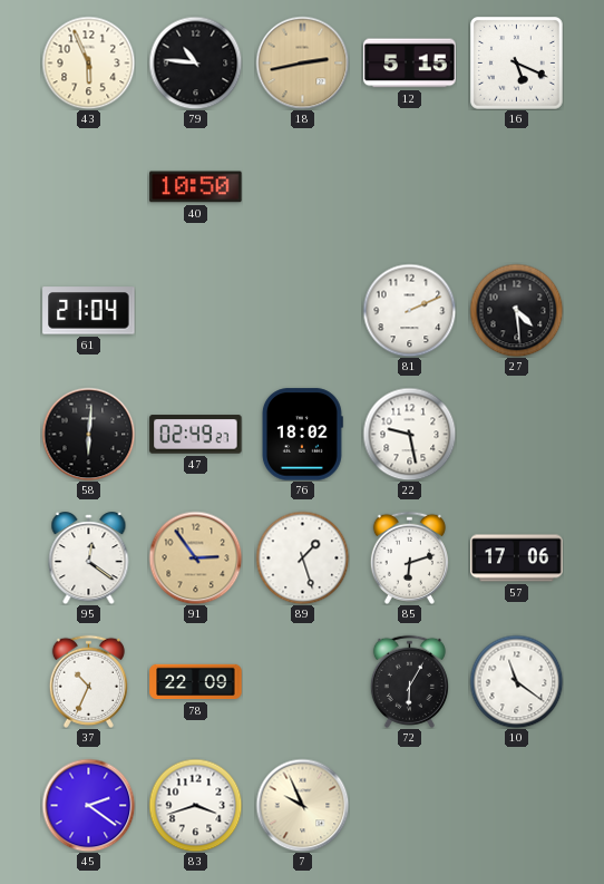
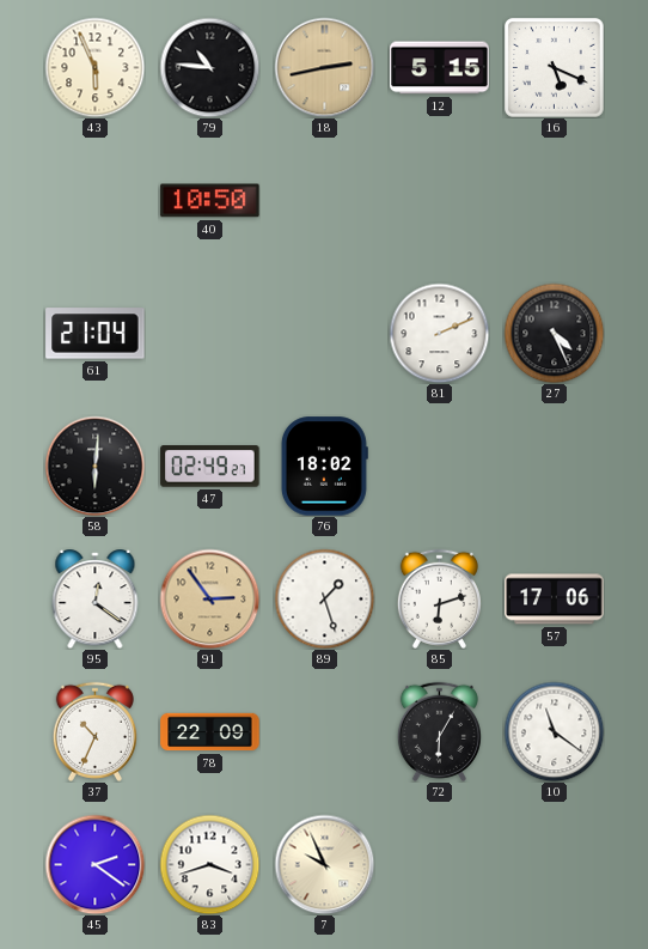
27: 4:29 -> 4:26
22: 9:28 -> none
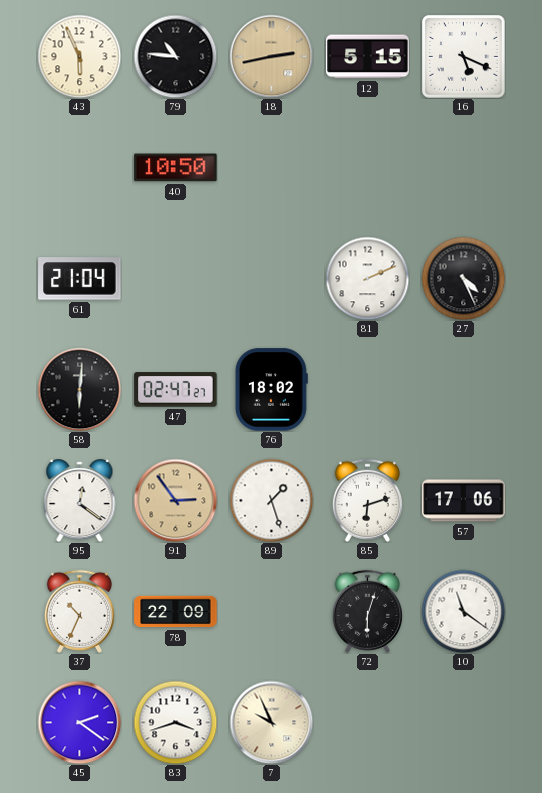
47: 02:49 -> 02:47
72: 6:05 -> 6:03
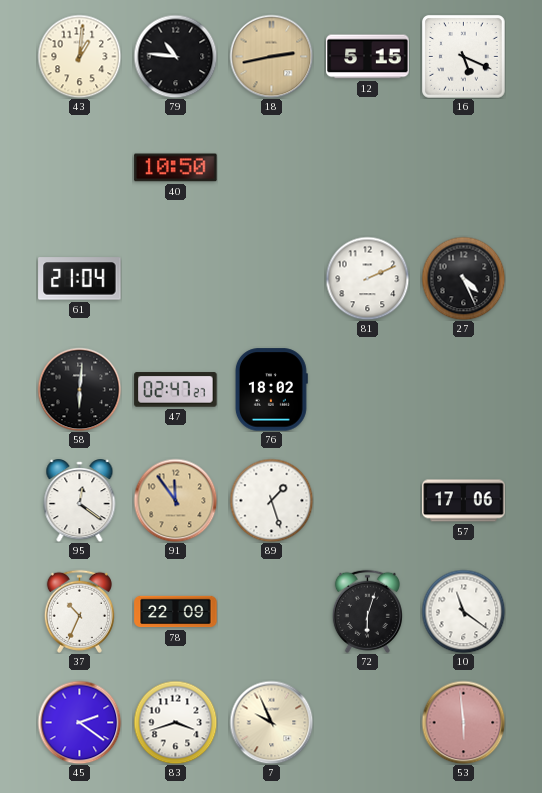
43: 5:56 -> 1:01
91: 2:54 -> 11:54
85: 6:12 -> none
53: none -> 5:59
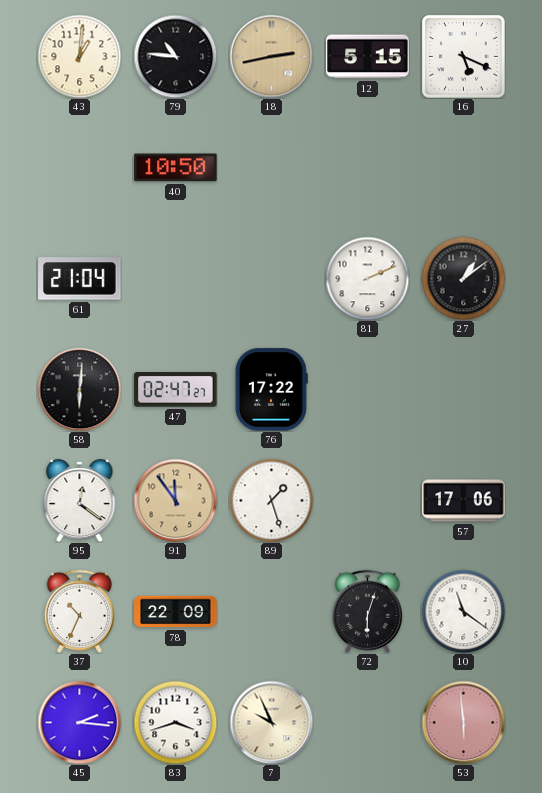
27: 4:26 -> 1:09
76: 18:02 -> 17:22
45: 2:21 -> 2:16
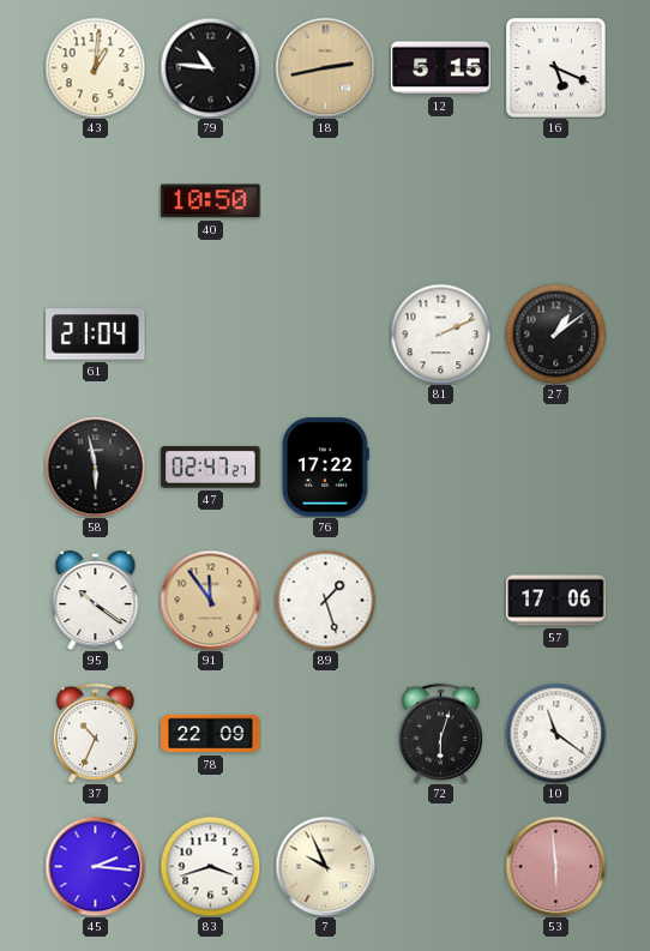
58: 6:01 -> 5:58
95: 12:21 -> 10:21
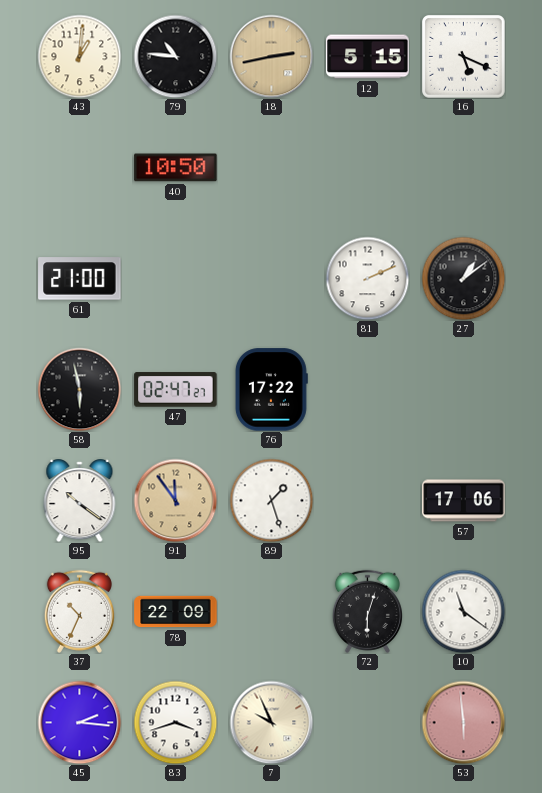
61: 21:04 -> 21:00
